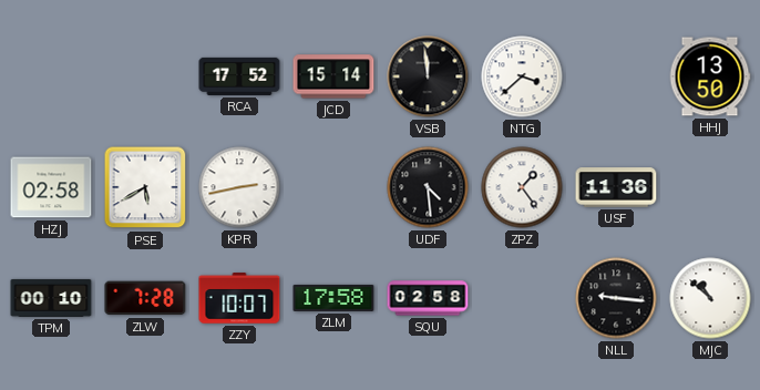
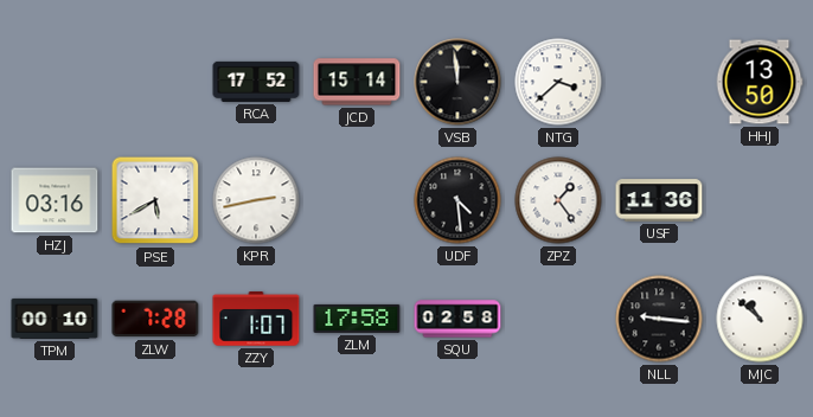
HZJ: 02:58 -> 03:16
ZZY: 10:07 -> 1:07
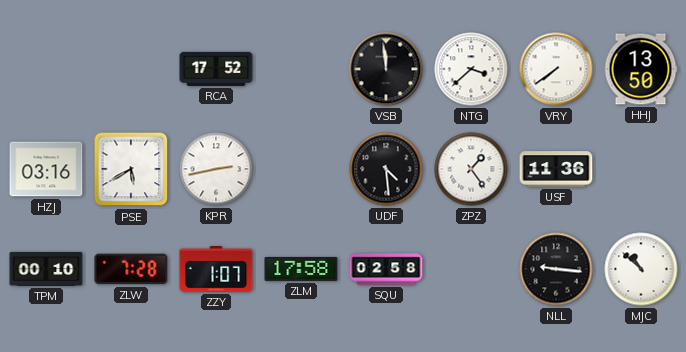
JCD: 15:14 -> none
VRY: none -> 7:39
